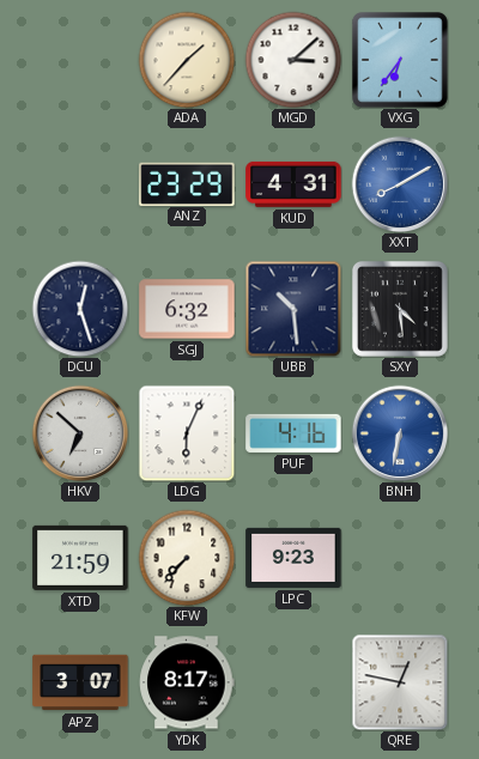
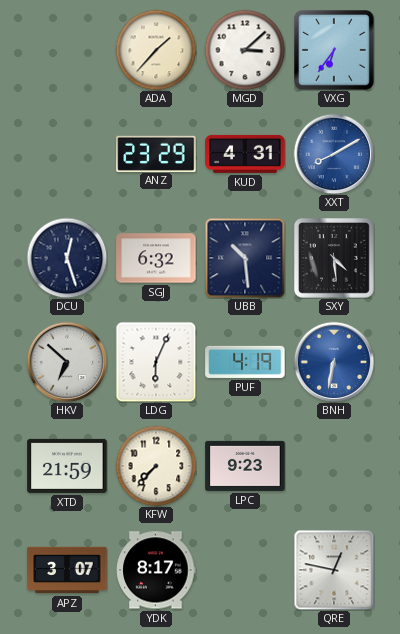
PUF: 4:16 -> 4:19
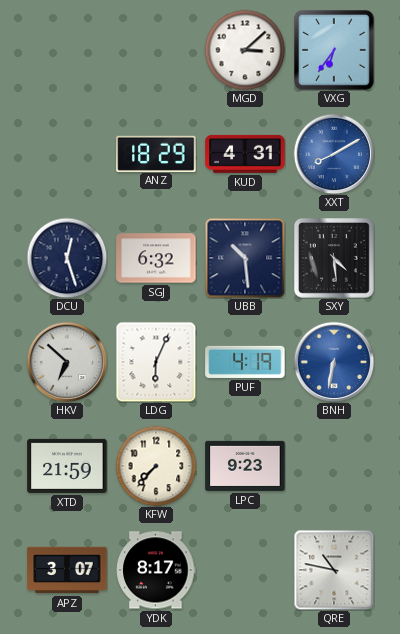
ADA: 1:37 -> none
ANZ: 23:29 -> 18:29
QRE: 12:47 -> 10:47
